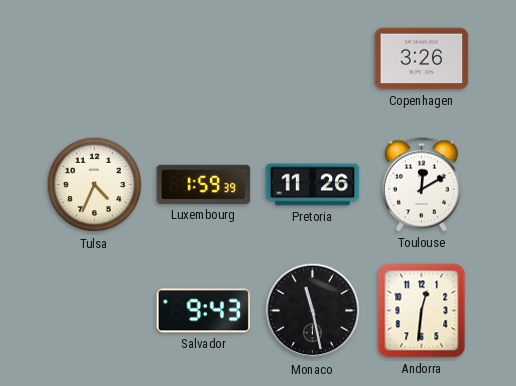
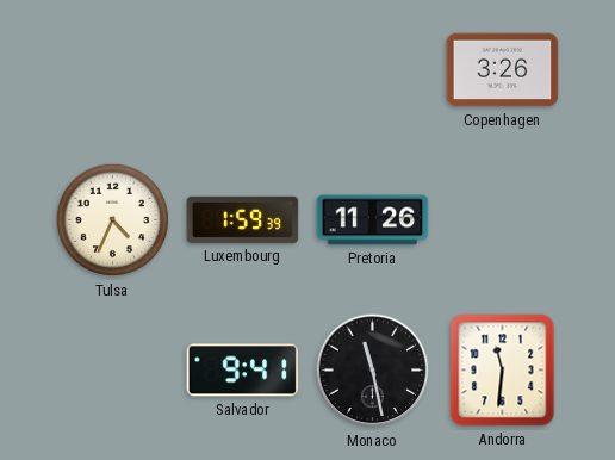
Toulouse: 12:10 -> none
Salvador: 9:43 -> 9:41
Andorra: 12:31 -> 11:31
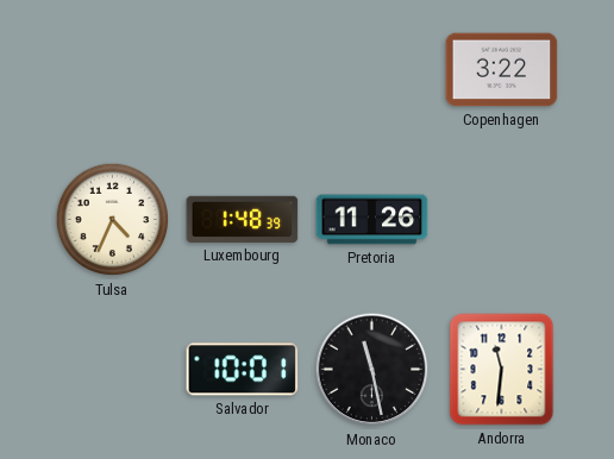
Copenhagen: 3:26 -> 3:22
Luxembourg: 1:59 -> 1:48
Salvador: 9:41 -> 10:01
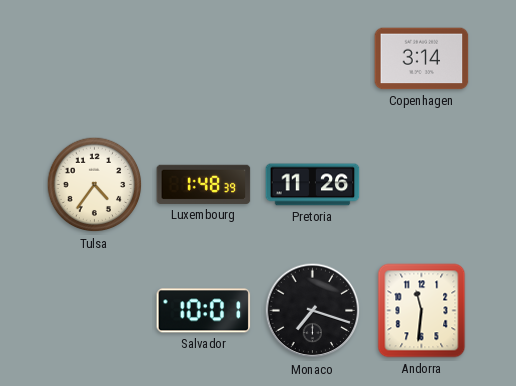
Copenhagen: 3:22 -> 3:14
Tulsa: 4:34 -> 4:36
Monaco: 11:28 -> 7:18
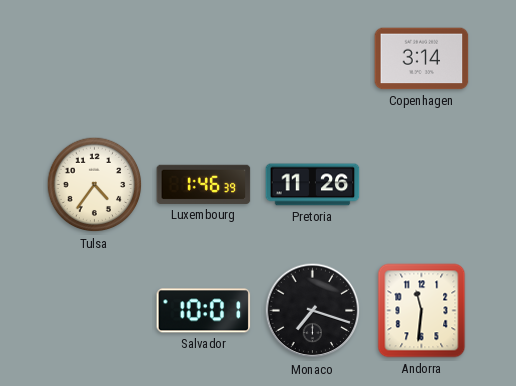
Luxembourg: 1:48 -> 1:46
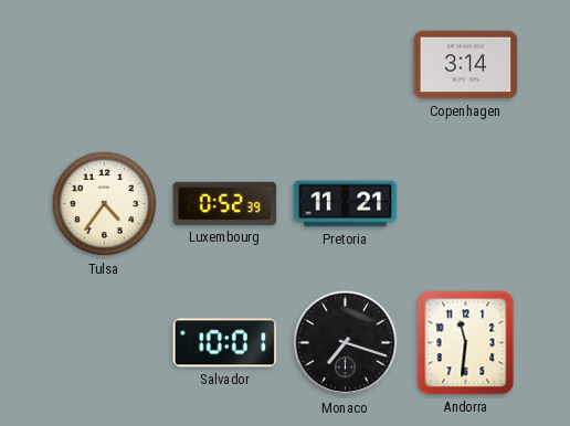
Luxembourg: 1:46 -> 0:52
Pretoria: 11:26 -> 11:21
